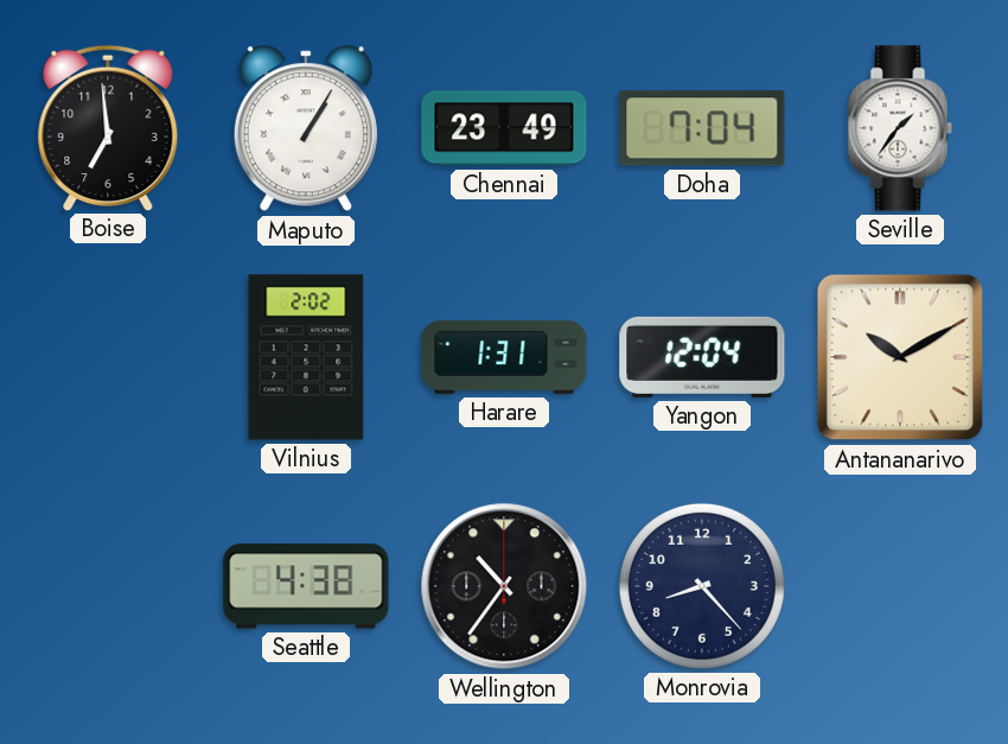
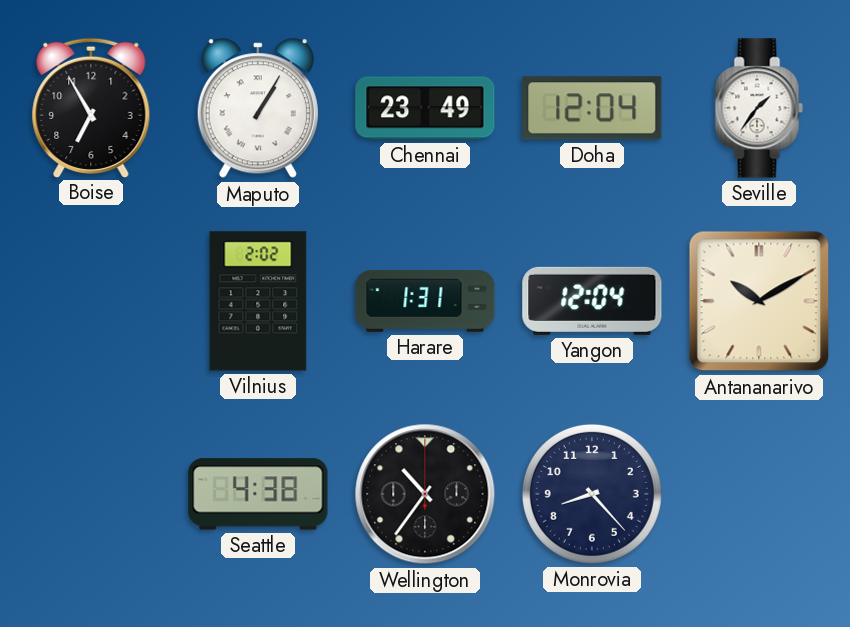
Boise: 6:59 -> 6:55
Doha: 7:04 -> 12:04
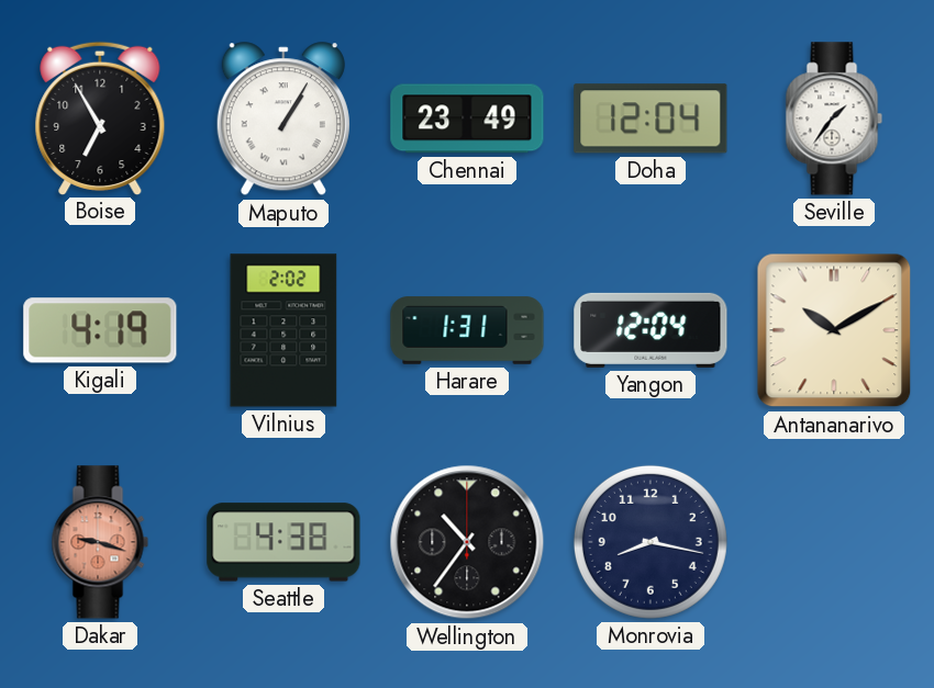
Kigali: none -> 4:19
Dakar: none -> 9:18
Monrovia: 8:23 -> 8:17
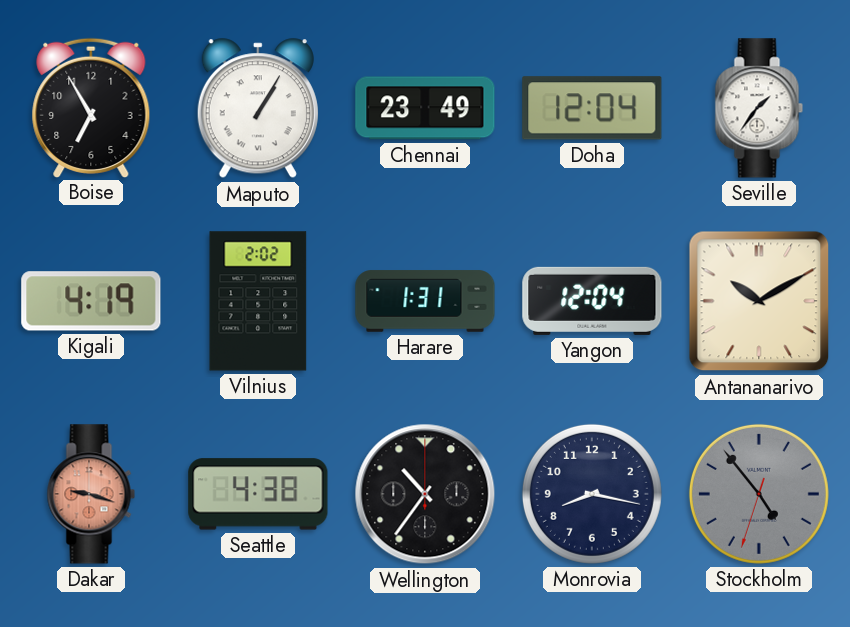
Stockholm: none -> 4:53
